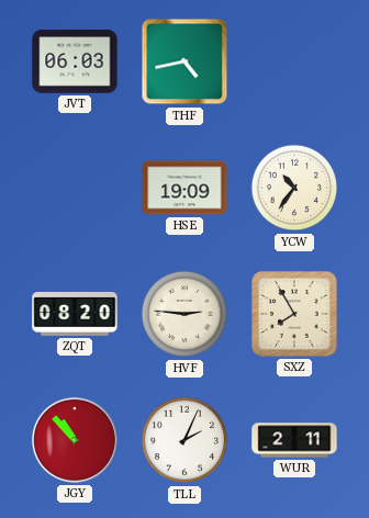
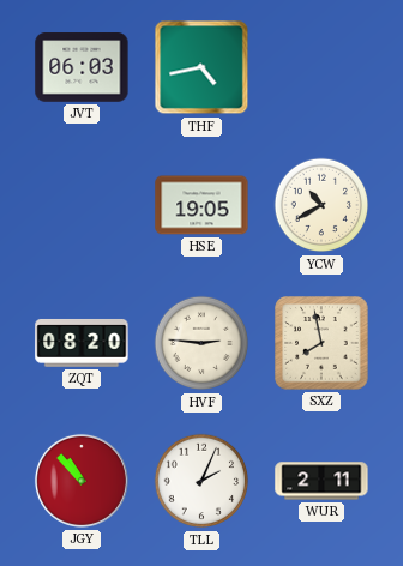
HSE: 19:09 -> 19:05
YCW: 10:36 -> 10:40
SXZ: 7:55 -> 7:58
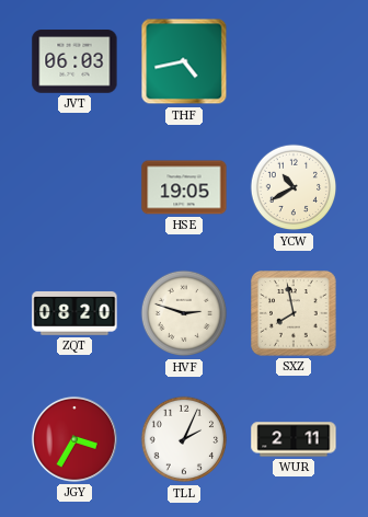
HVF: 2:46 -> 2:48
JGY: 10:53 -> 3:35
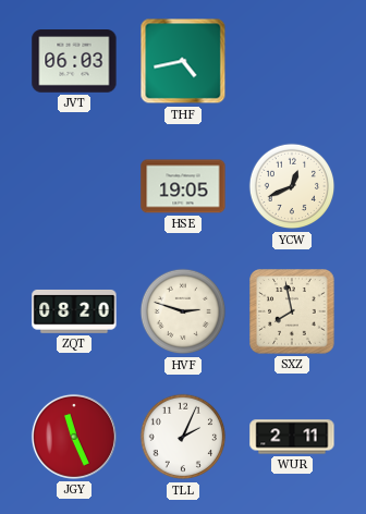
YCW: 10:40 -> 12:41
JGY: 3:35 -> 11:26
